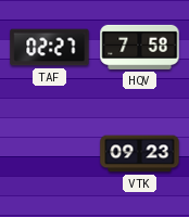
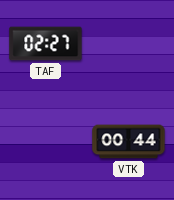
HQV: 7:58 -> none
VTK: 09:23 -> 00:44
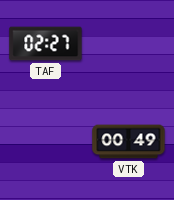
VTK: 00:44 -> 00:49
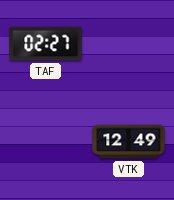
VTK: 00:49 -> 12:49
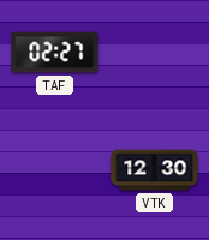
VTK: 12:49 -> 12:30
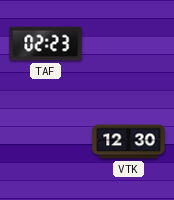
TAF: 02:27 -> 02:23
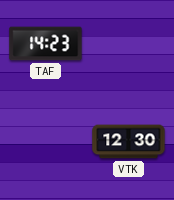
TAF: 02:23 -> 14:23
